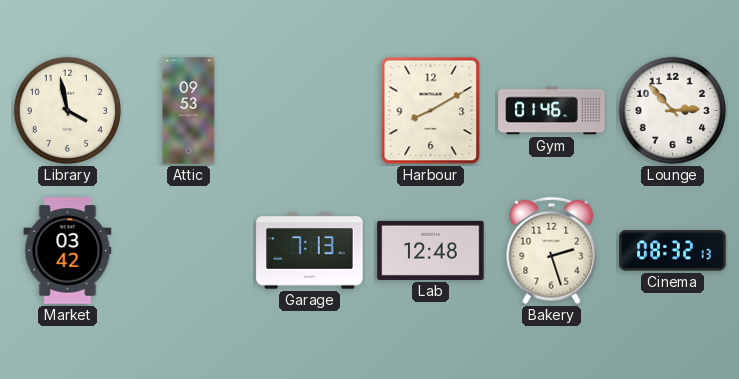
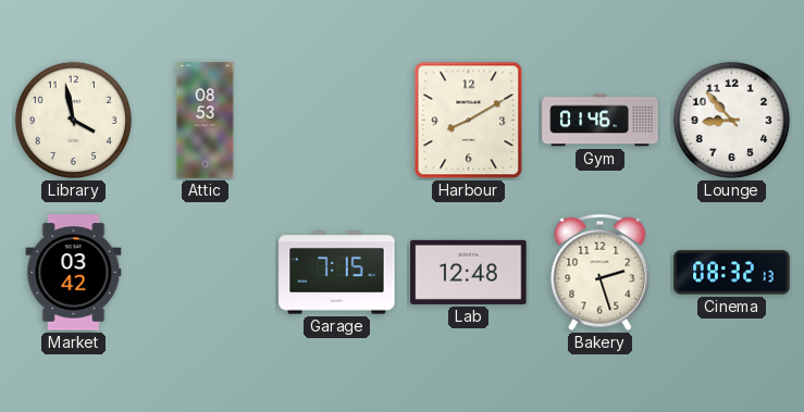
Attic: 09:53 -> 08:53
Lounge: 2:53 -> 8:53
Garage: 7:13 -> 7:15
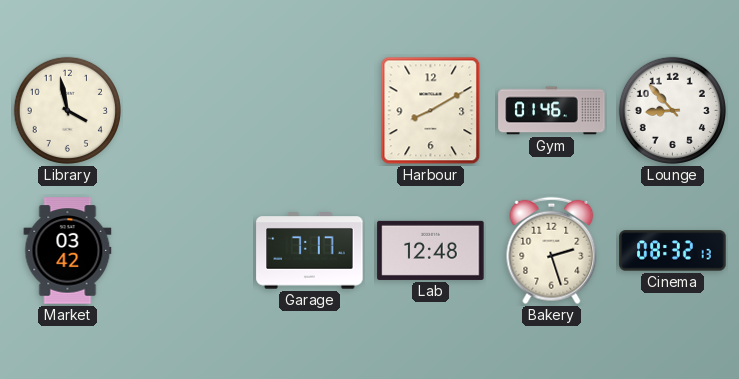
Attic: 08:53 -> none
Garage: 7:15 -> 7:17
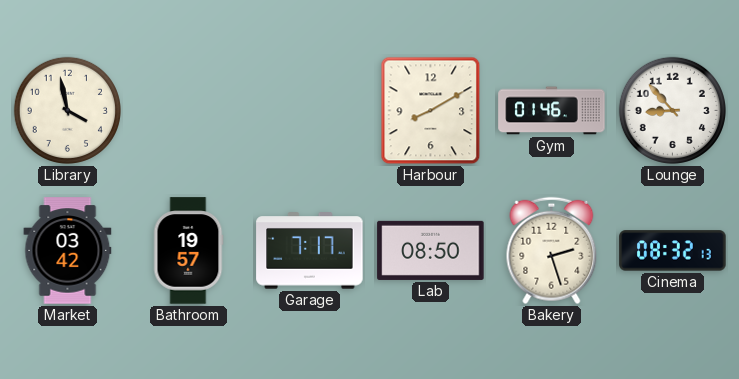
Bathroom: none -> 19:57
Lab: 12:48 -> 08:50
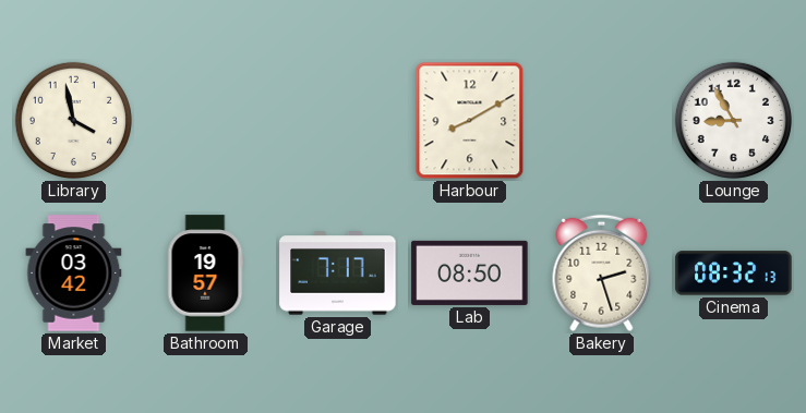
Gym: 01:46 -> none
Lounge: 8:53 -> 8:55
